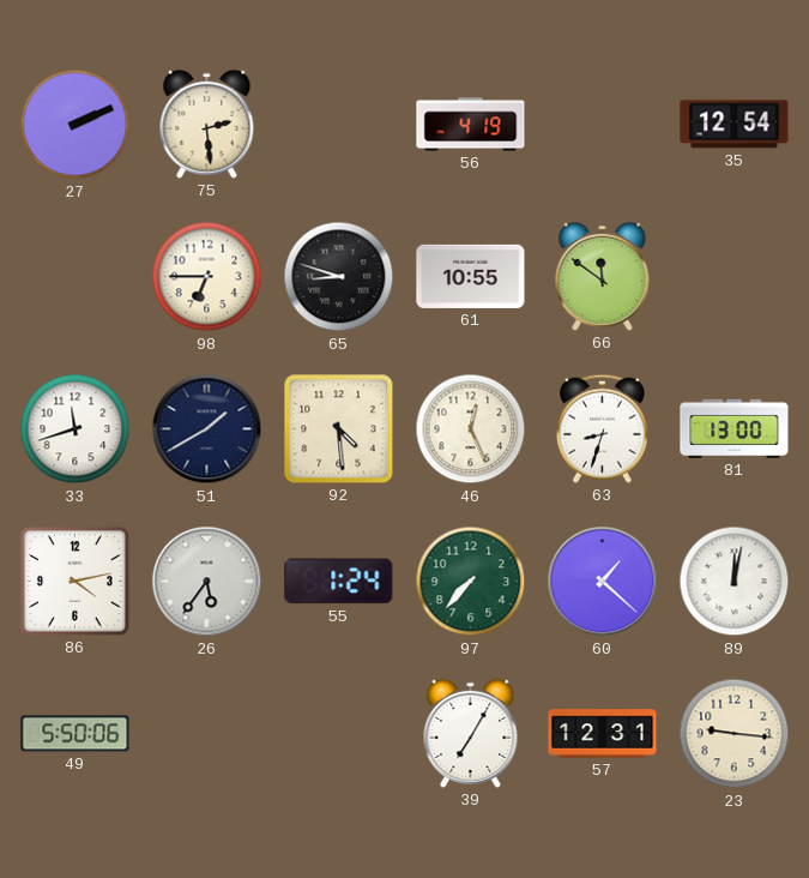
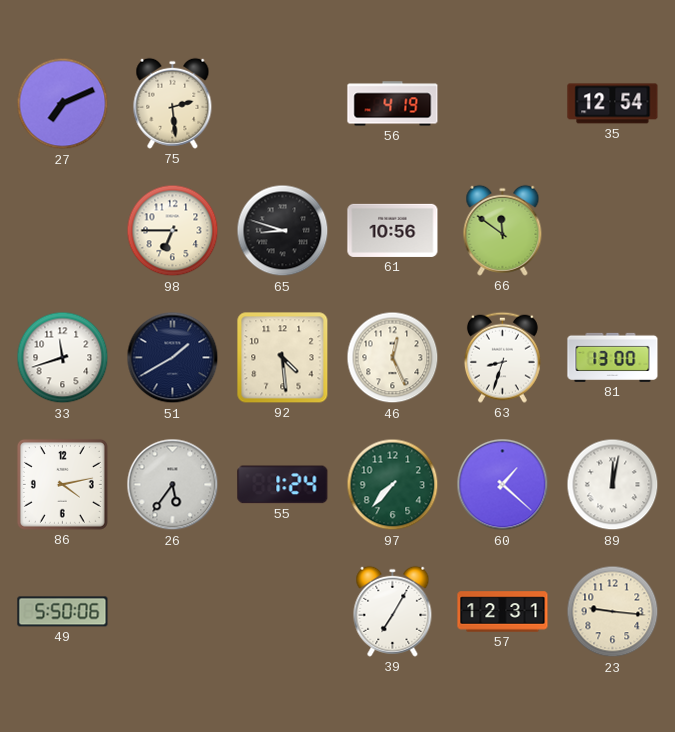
27: 2:11 -> 7:11
61: 10:55 -> 10:56
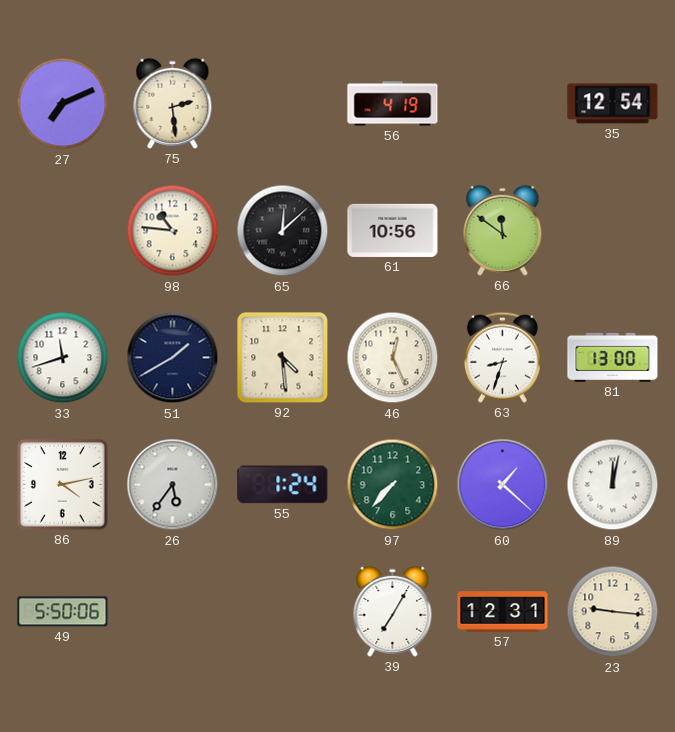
98: 6:45 -> 10:46
65: 8:48 -> 12:08
